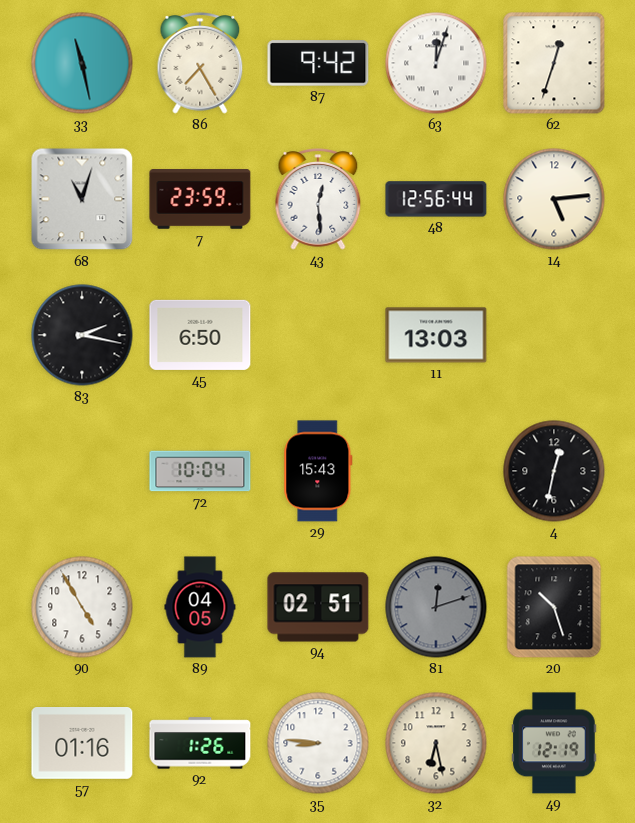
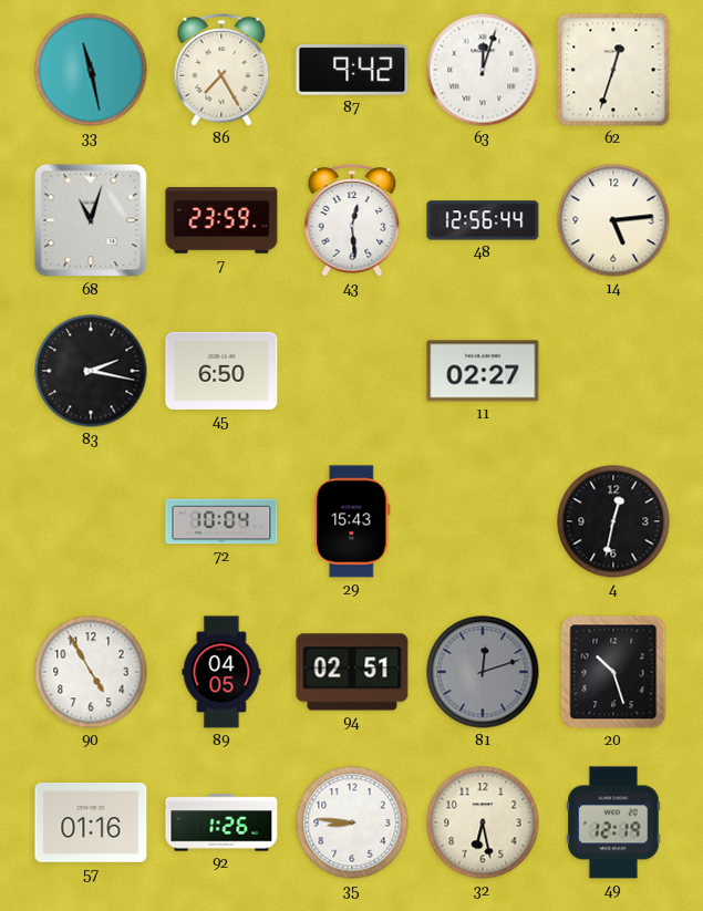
11: 13:03 -> 02:27
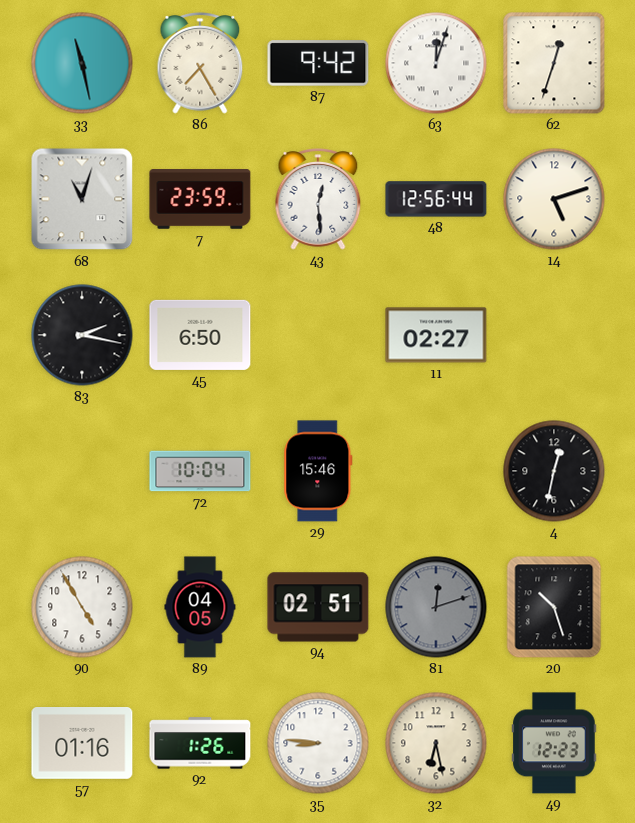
14: 5:14 -> 5:12
29: 15:43 -> 15:46
49: 12:19 -> 12:23
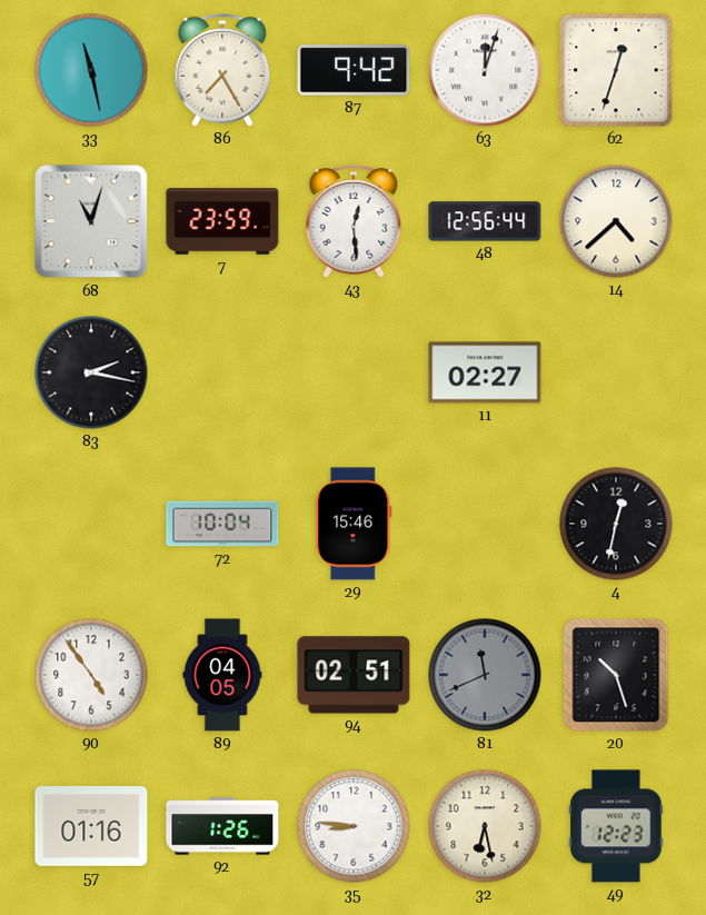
14: 5:12 -> 4:38
45: 6:50 -> none
90: 4:55 -> 4:54
81: 12:12 -> 11:41
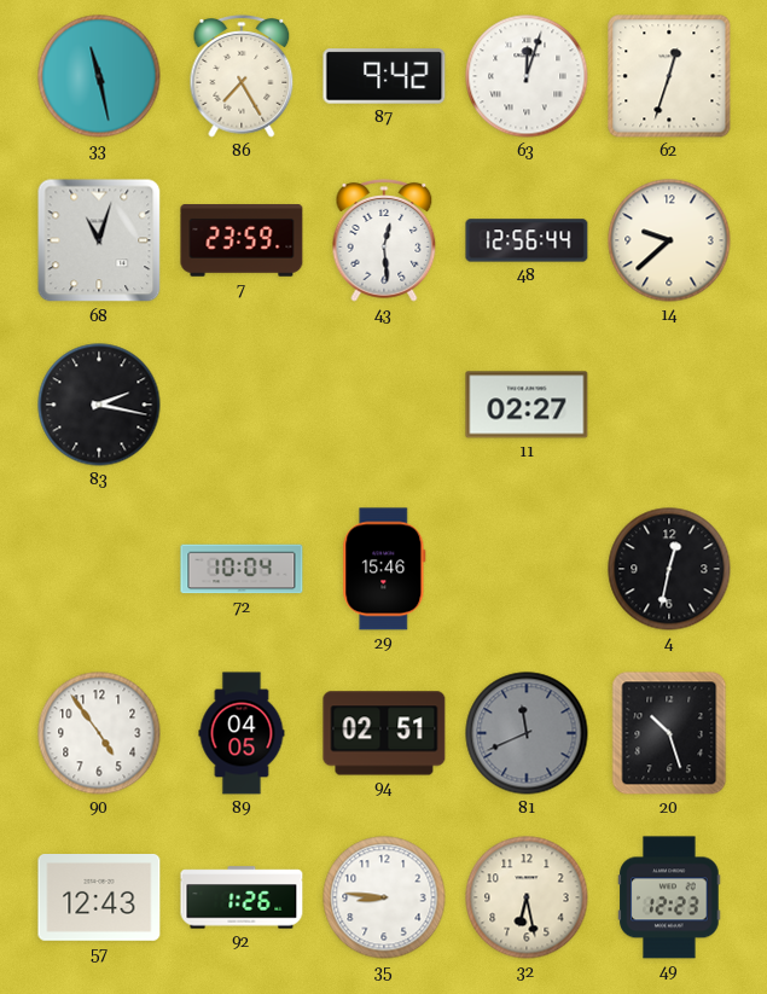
14: 4:38 -> 9:38
57: 01:16 -> 12:43
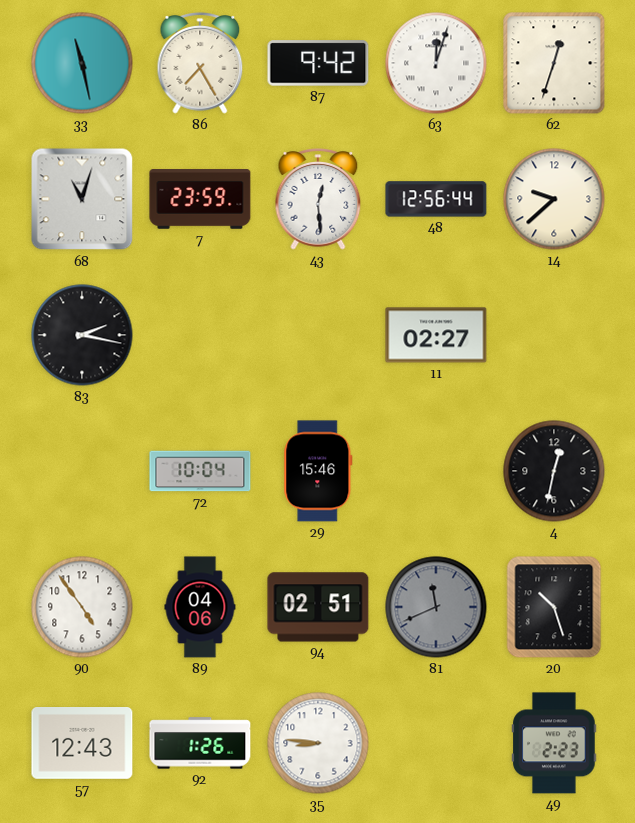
89: 04:05 -> 04:06
32: 6:28 -> none
49: 12:23 -> 2:23
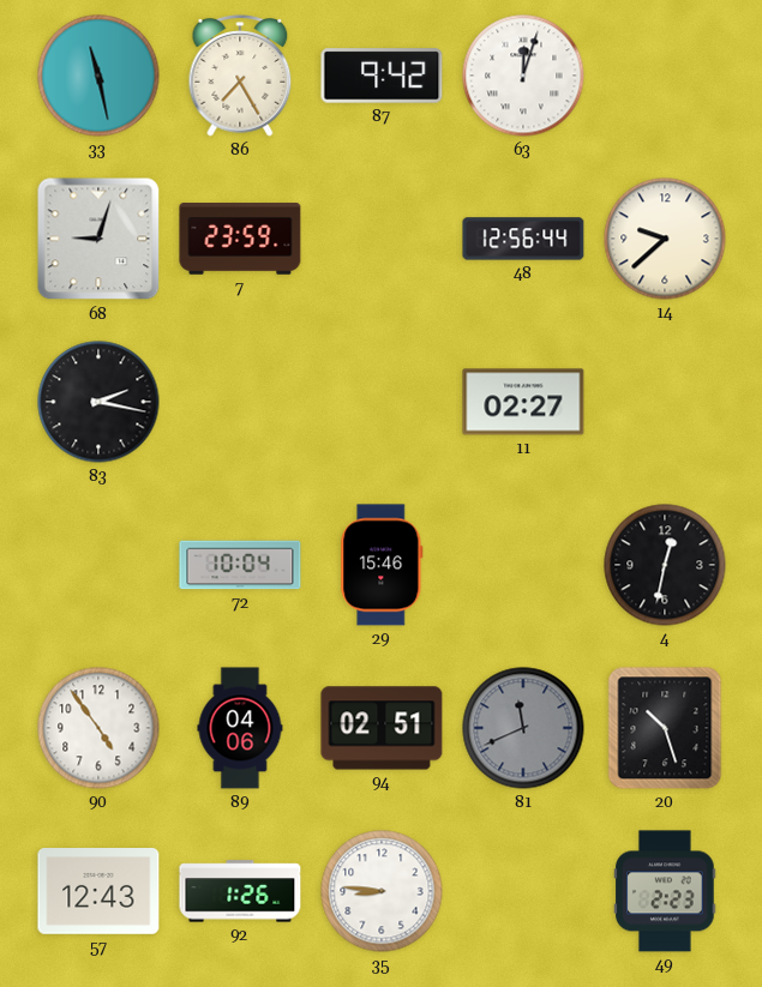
62: 12:33 -> none
68: 11:03 -> 9:03
43: 12:29 -> none
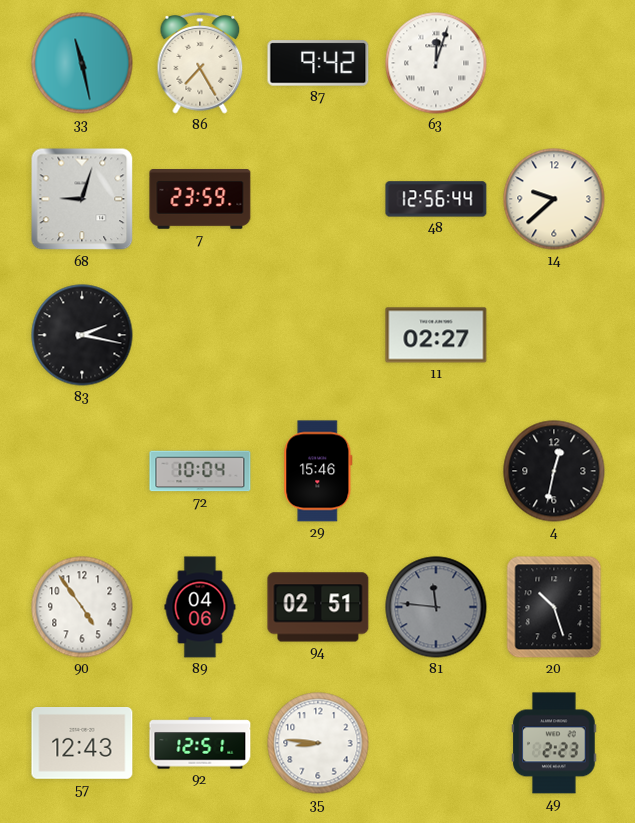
81: 11:41 -> 11:46
92: 1:26 -> 12:51
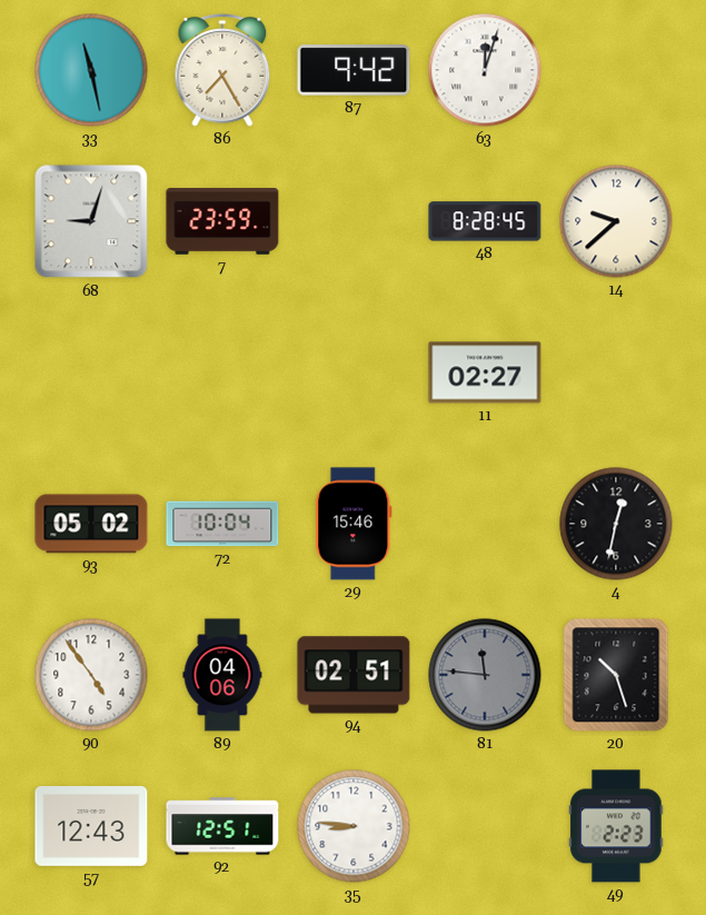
48: 12:56 -> 8:28
83: 2:17 -> none
93: none -> 05:02
